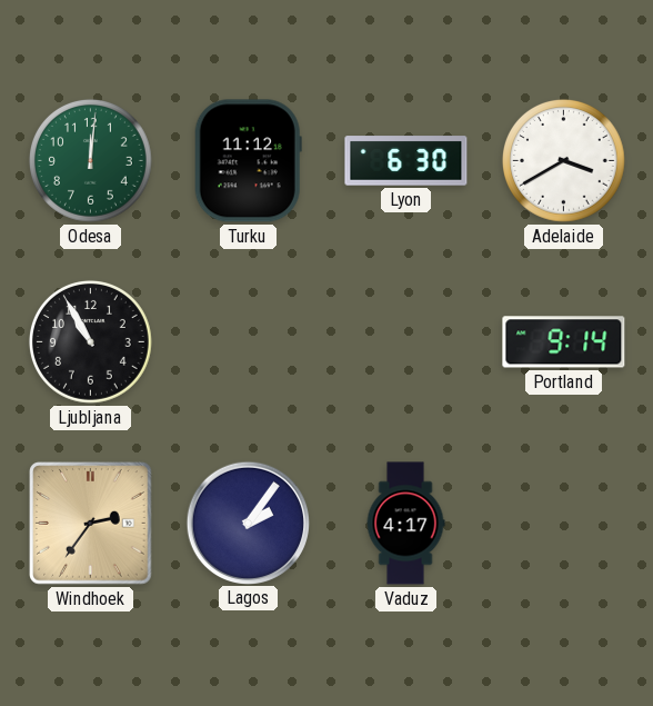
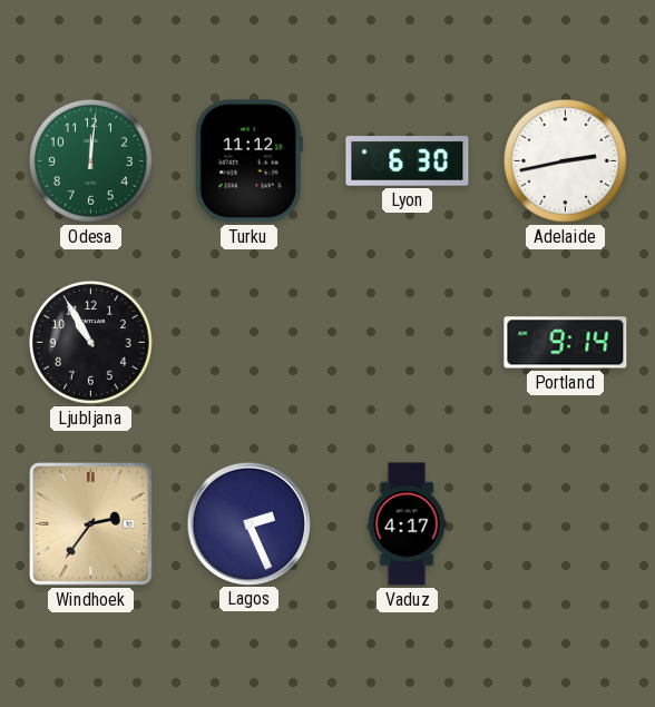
Adelaide: 3:40 -> 2:43
Lagos: 2:06 -> 2:26
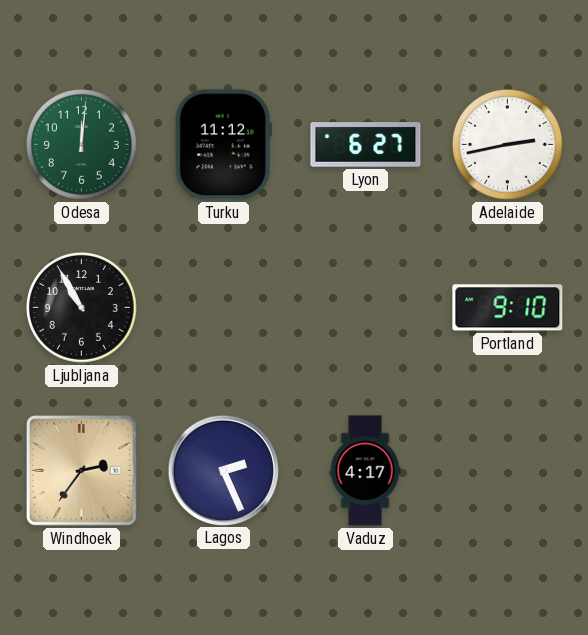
Lyon: 6:30 -> 6:27
Portland: 9:14 -> 9:10
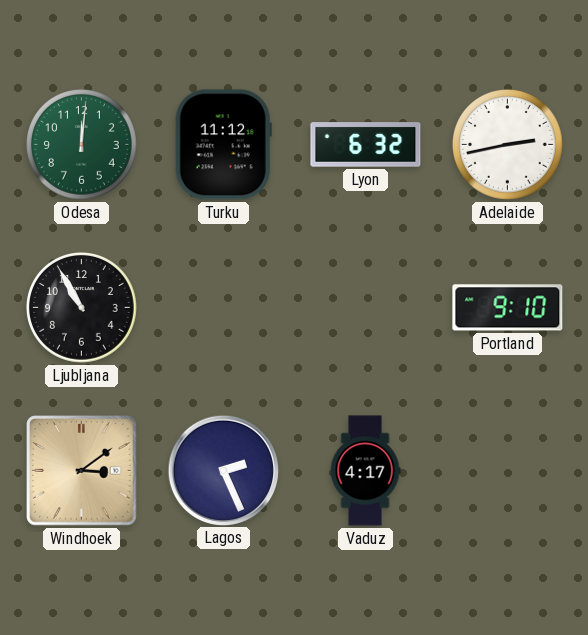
Lyon: 6:27 -> 6:32
Windhoek: 2:36 -> 3:09
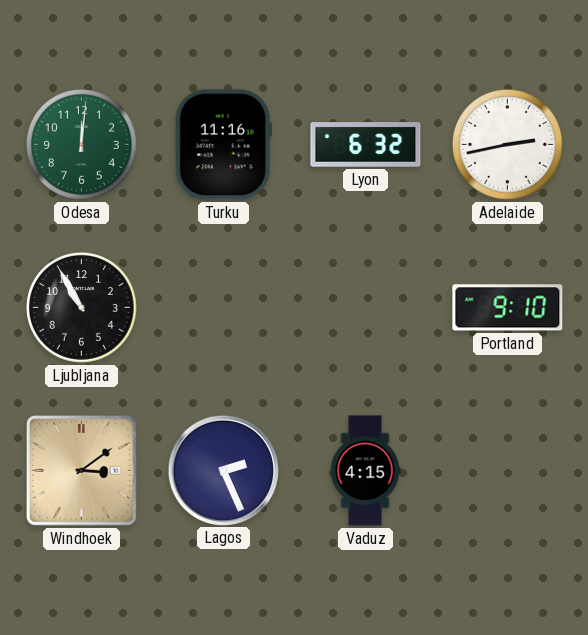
Turku: 11:12 -> 11:16
Vaduz: 4:17 -> 4:15
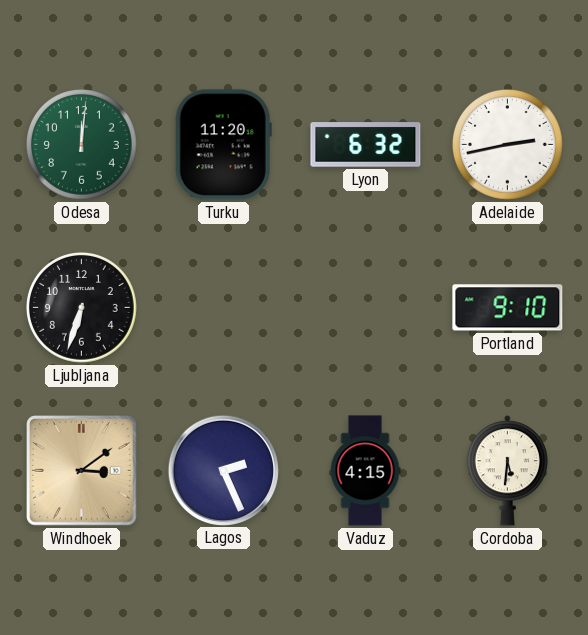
Turku: 11:16 -> 11:20
Ljubljana: 10:55 -> 6:33
Cordoba: none -> 5:31
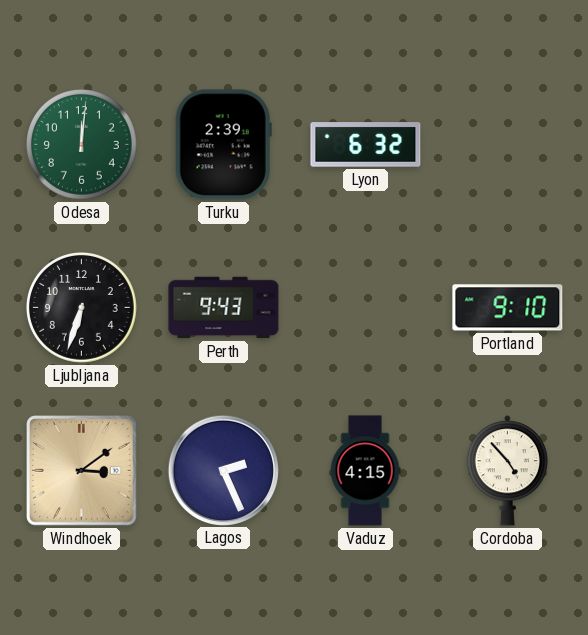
Turku: 11:20 -> 2:39
Adelaide: 2:43 -> none
Perth: none -> 9:43
Cordoba: 5:31 -> 4:53
